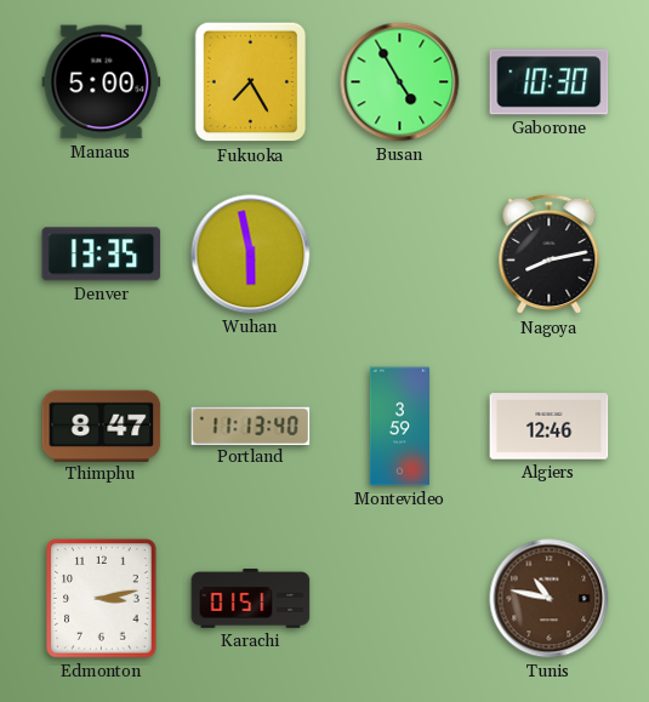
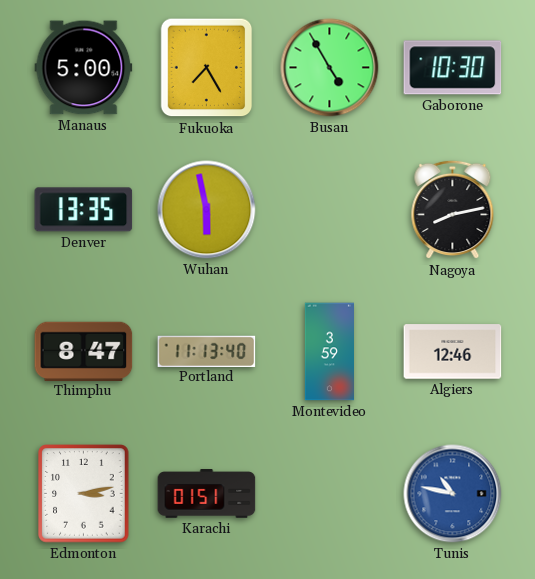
Tunis dial: brown -> blue
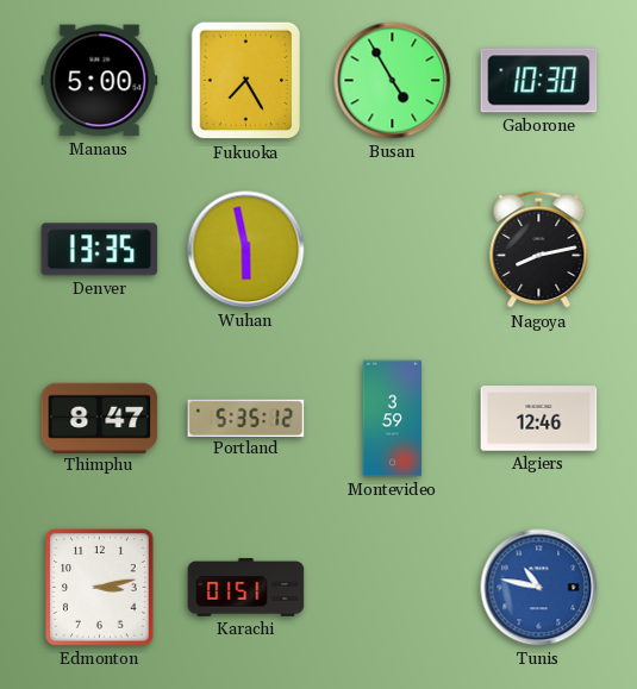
Portland: 11:13 -> 5:35
